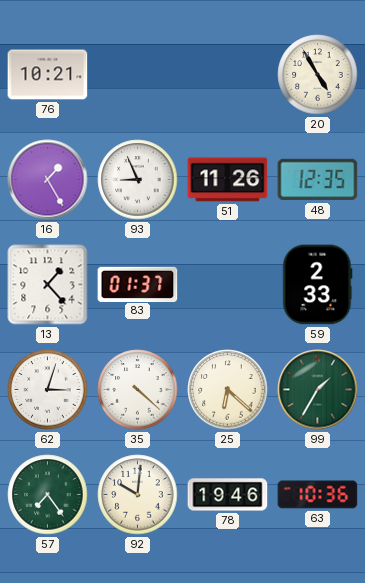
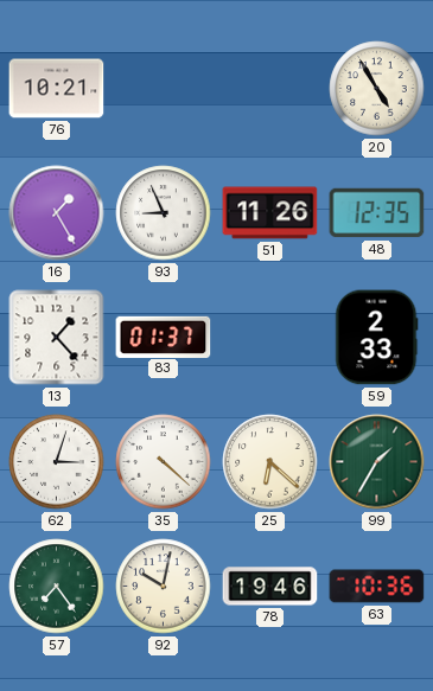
92: 10:01 -> 10:02
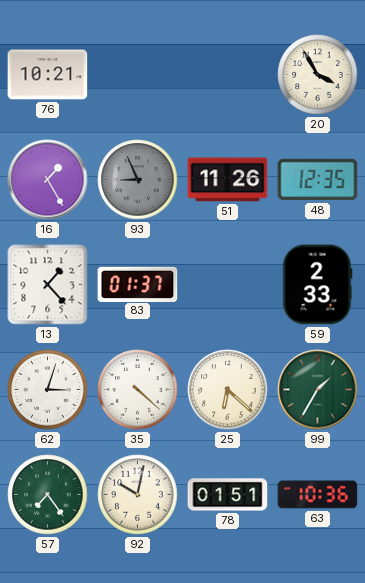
20: 4:55 -> 3:55
93 dial: white -> grey
78: 19:46 -> 01:51
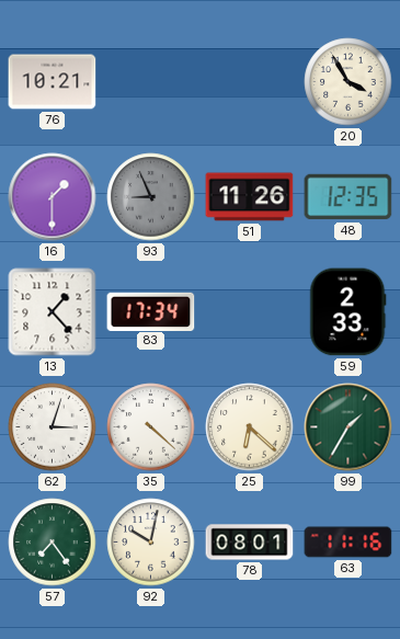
16: 1:25 -> 1:30
83: 01:37 -> 17:34
78: 01:51 -> 08:01
63: 10:36 -> 11:16
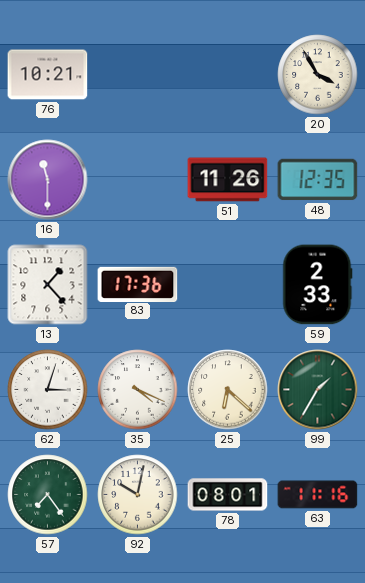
16: 1:30 -> 11:30
93: 8:56 -> none
83: 17:34 -> 17:36
35: 4:22 -> 4:19
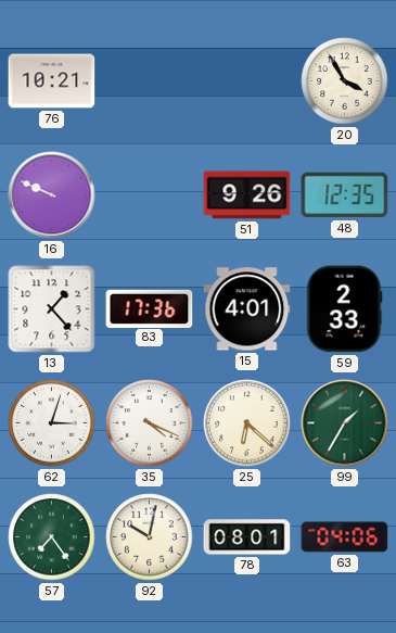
16: 11:30 -> 9:49
51: 11:26 -> 9:26
15: none -> 4:01
63: 11:16 -> 04:06
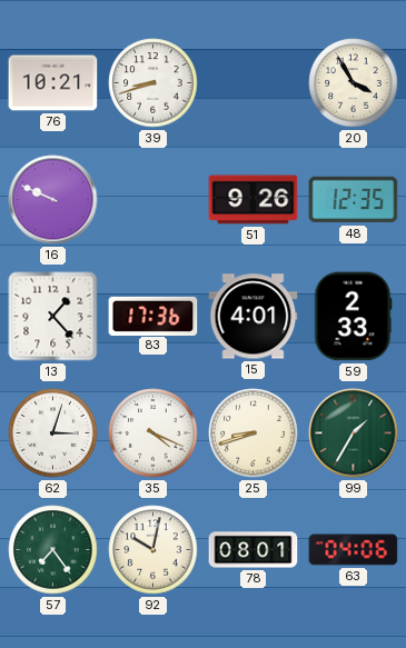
39: none -> 8:42
25: 6:22 -> 8:42
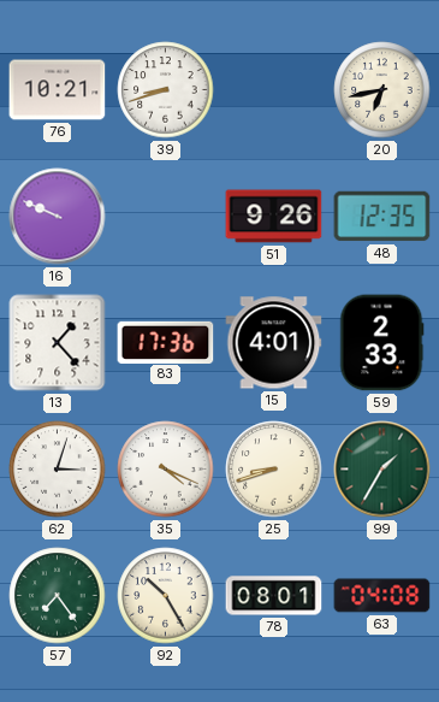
20: 3:55 -> 6:43
92: 10:02 -> 10:25
63: 04:06 -> 04:08
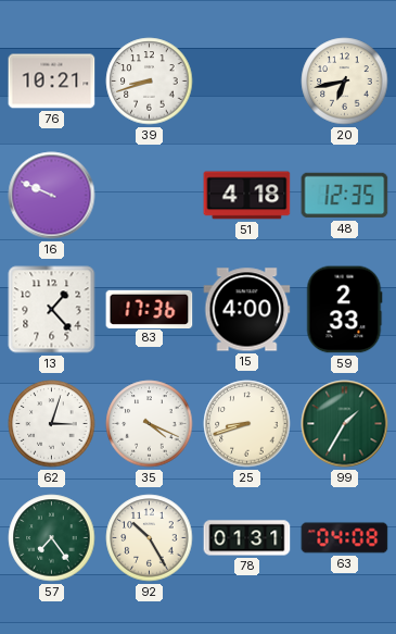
51: 9:26 -> 4:18
15: 4:01 -> 4:00
78: 08:01 -> 01:31
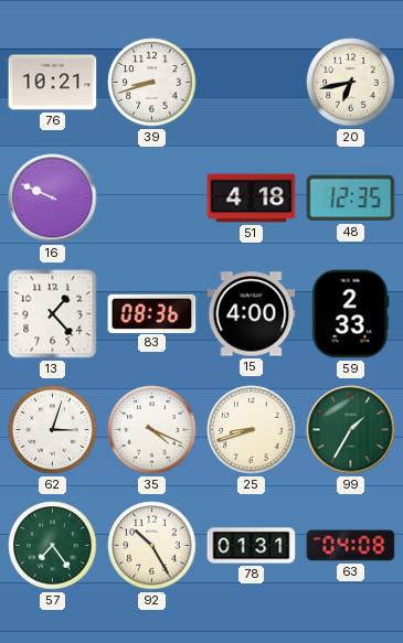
83: 17:36 -> 08:36
